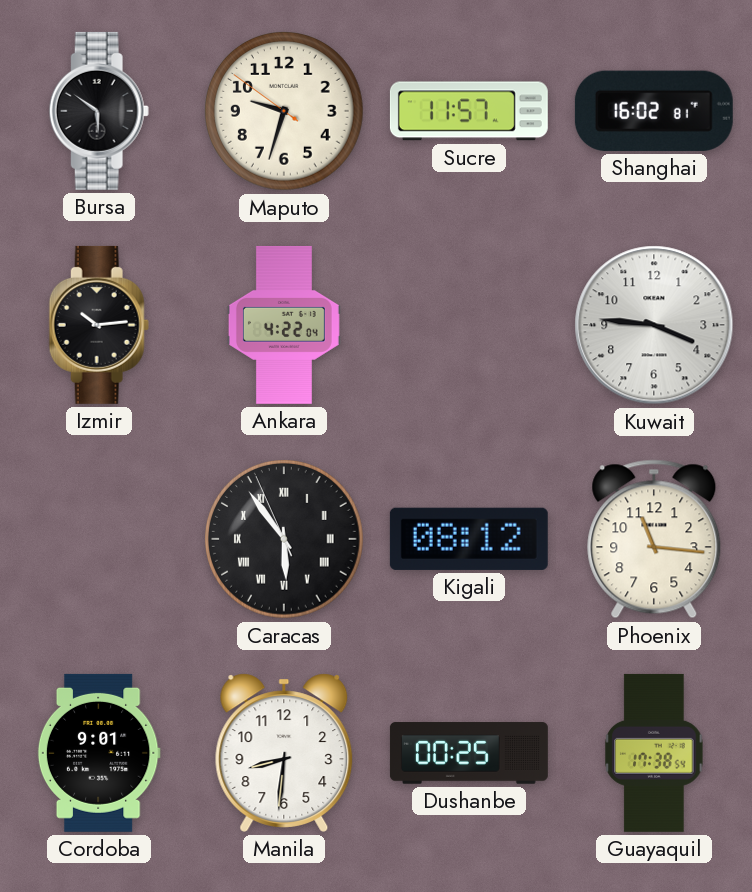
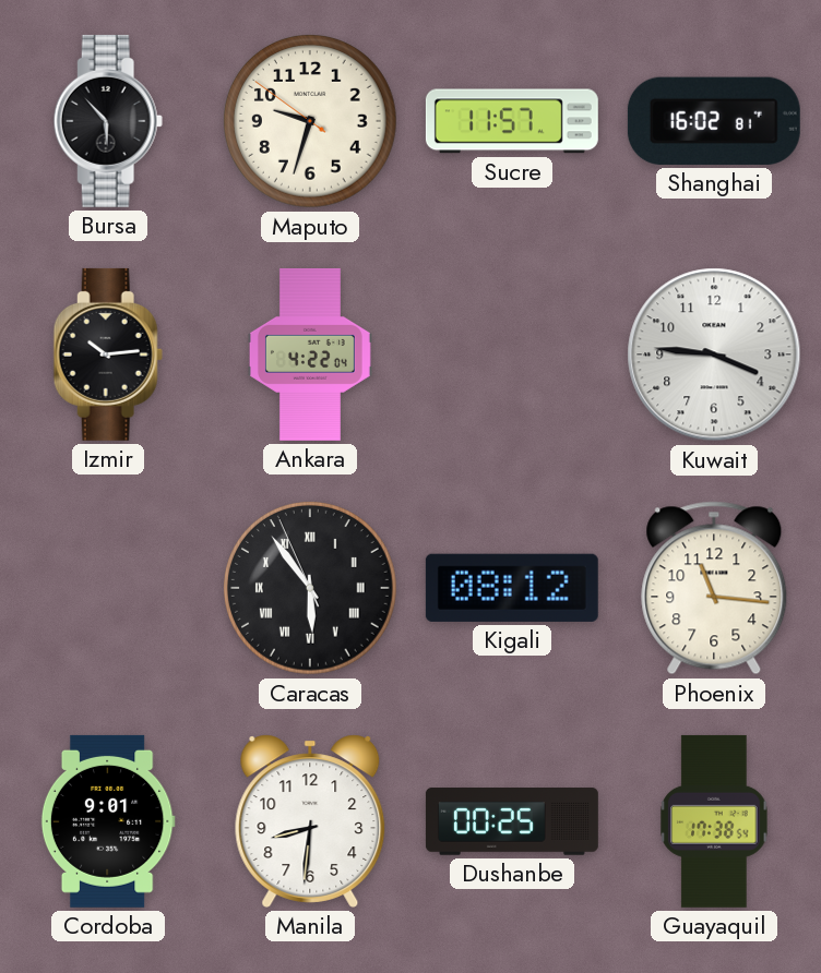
Bursa: 5:51 -> 5:53
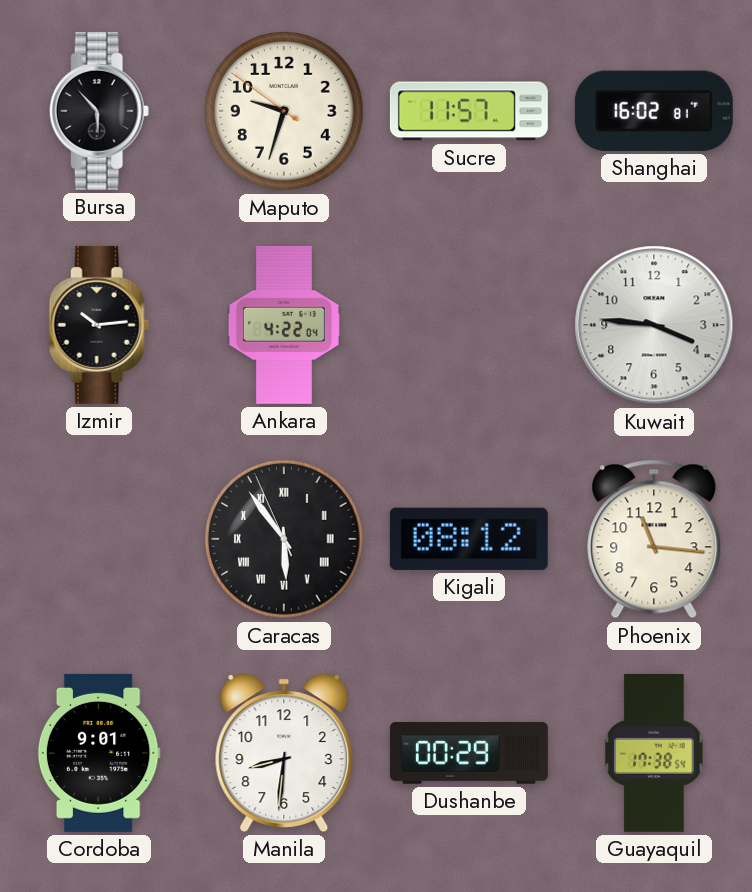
Dushanbe: 00:25 -> 00:29
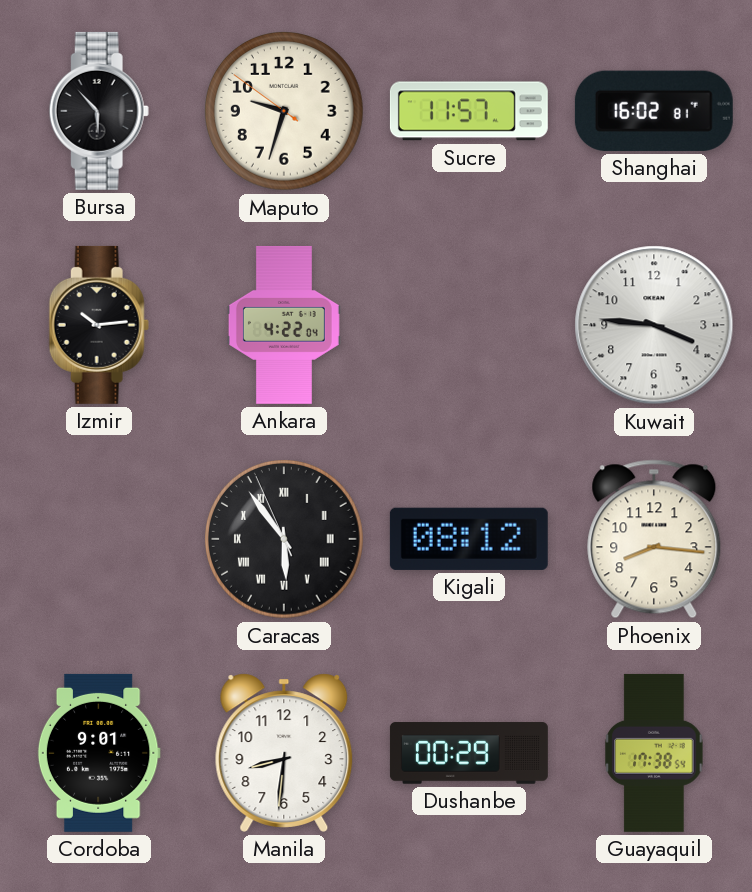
Phoenix: 11:16 -> 8:16
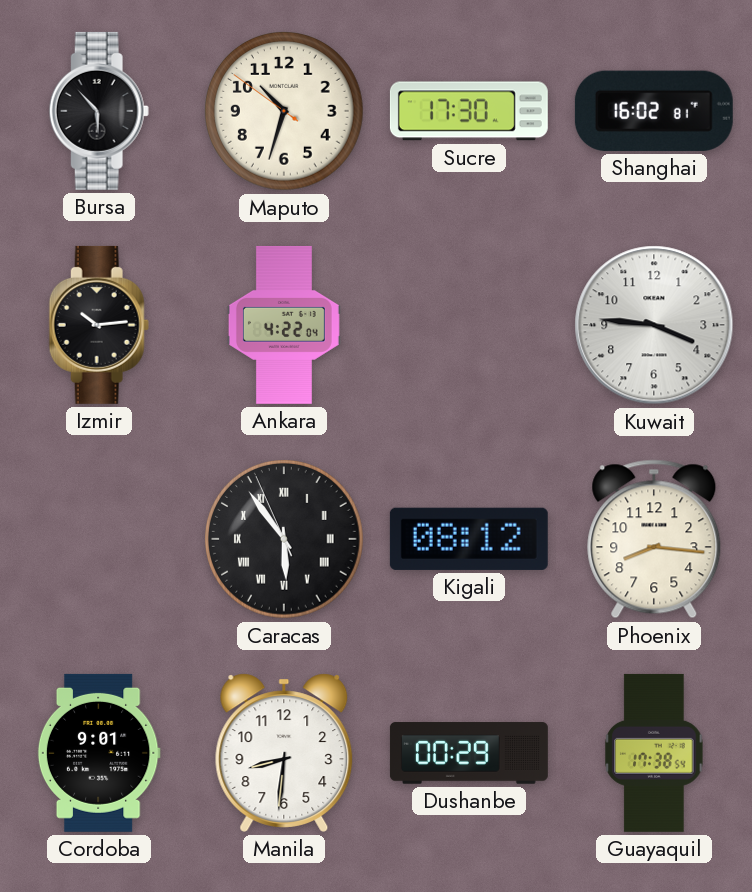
Maputo: 9:32 -> 10:32
Sucre: 11:57 -> 17:30
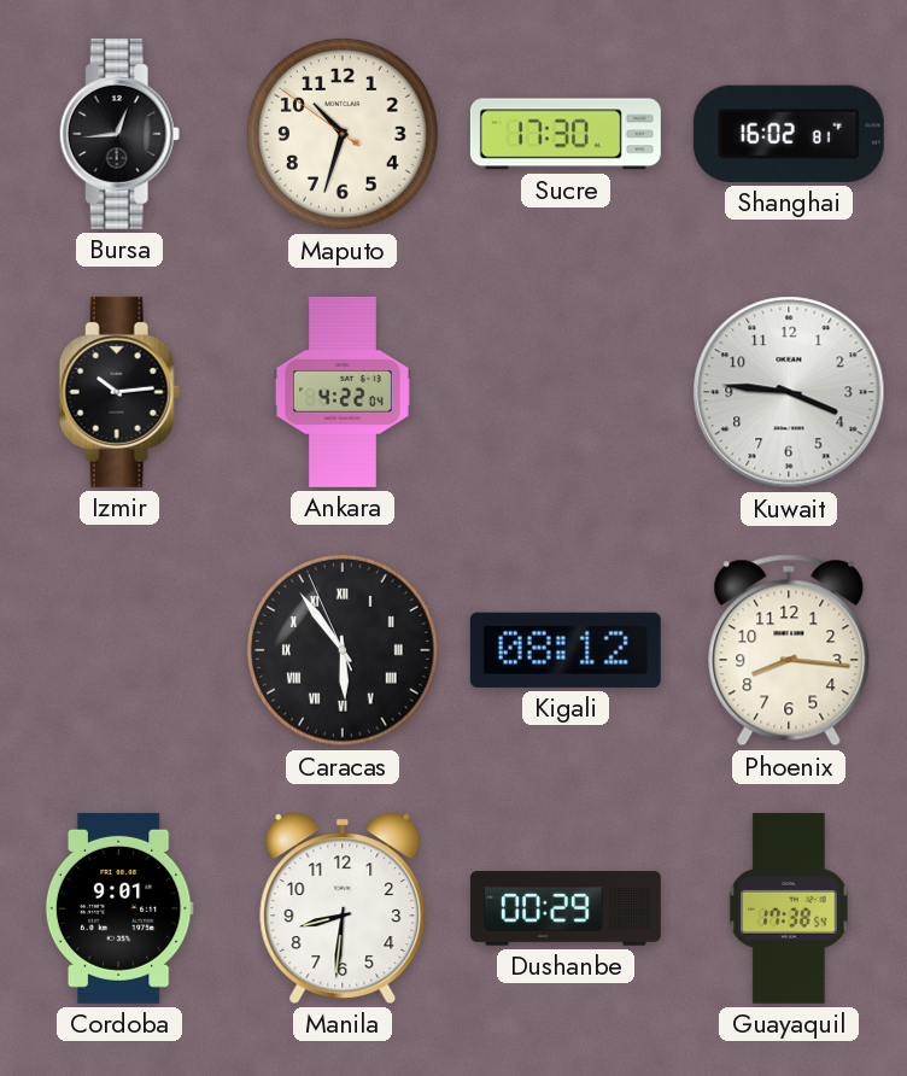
Bursa: 5:53 -> 12:44
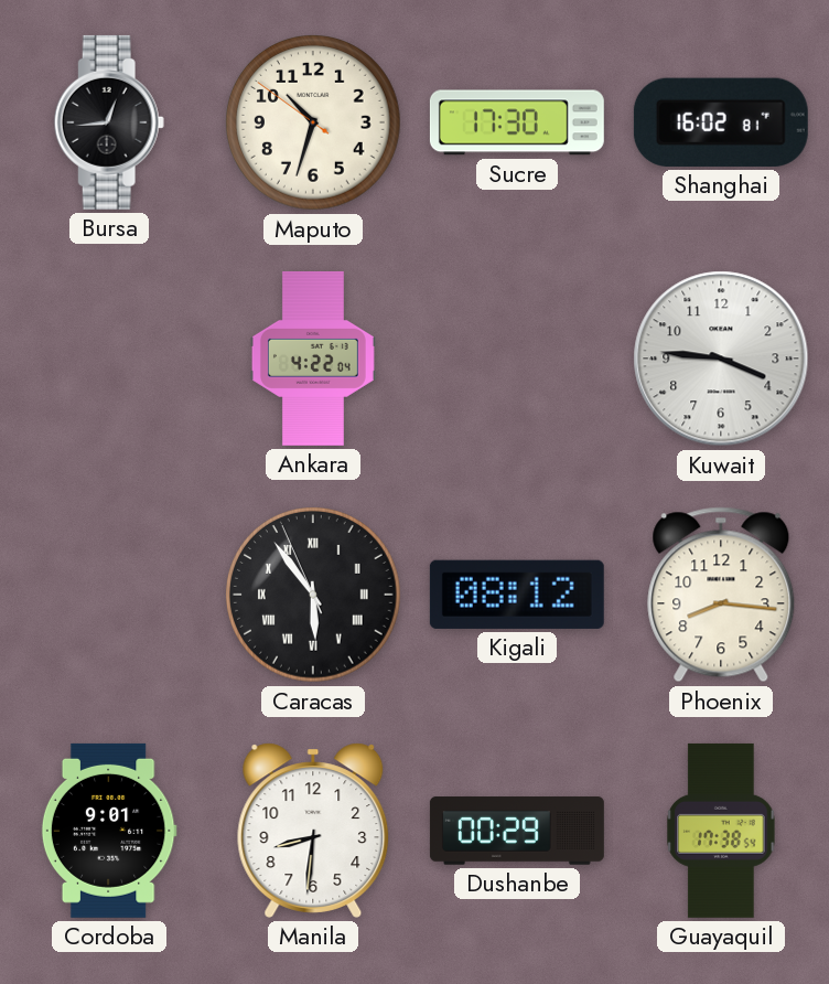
Izmir: 10:14 -> none
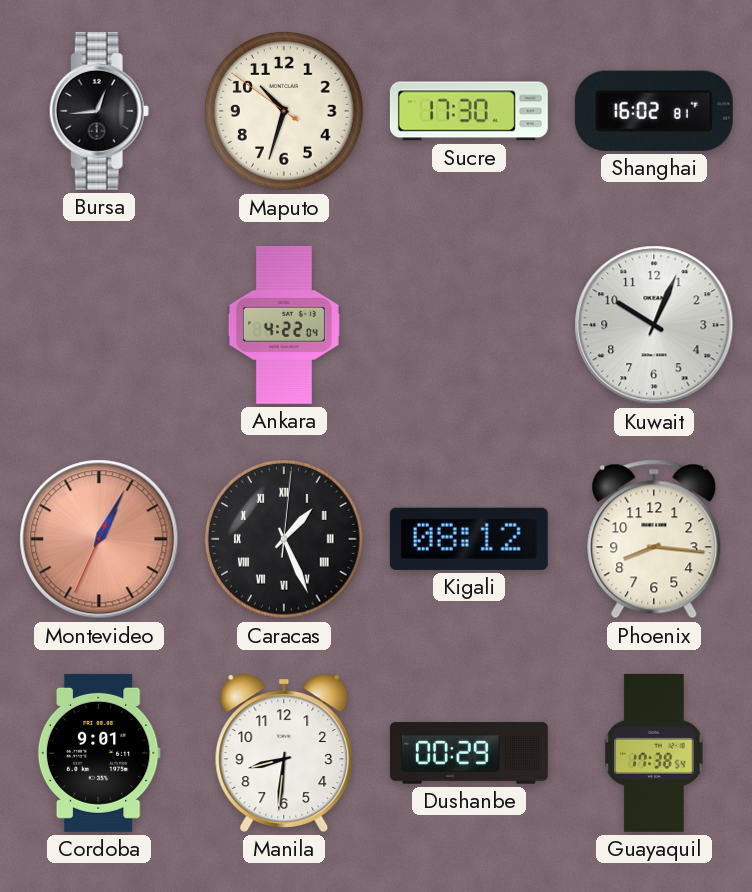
Kuwait: 3:46 -> 10:04
Montevideo: none -> 1:04
Caracas: 5:53 -> 1:26
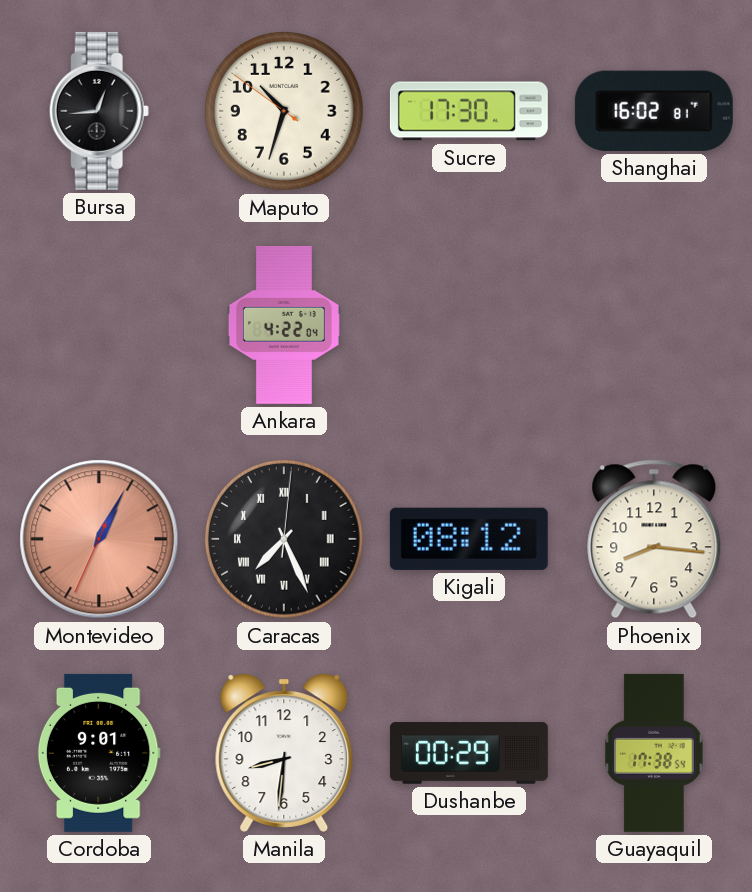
Kuwait: 10:04 -> none
Caracas: 1:26 -> 7:26
